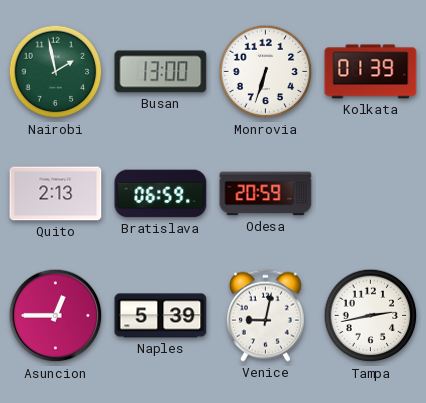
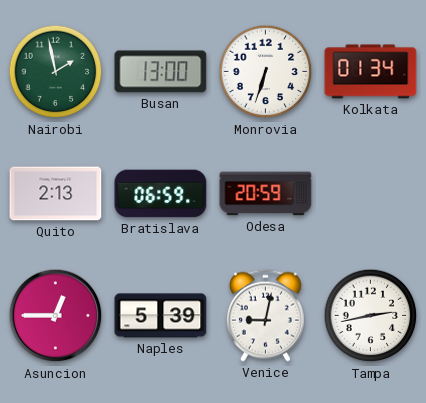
Kolkata: 01:39 -> 01:34
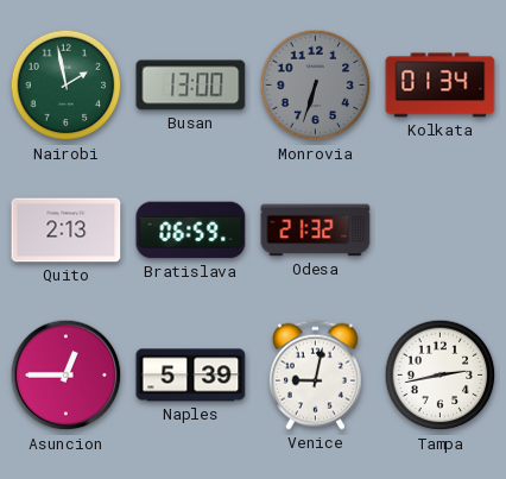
Monrovia dial: white -> grey
Odesa: 20:59 -> 21:32
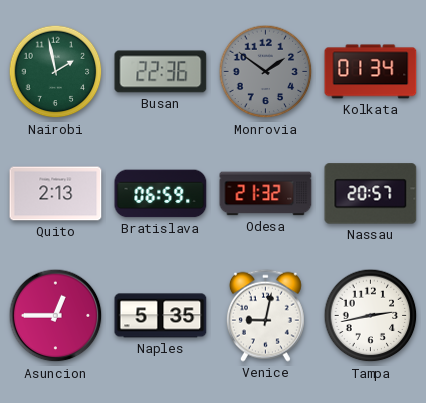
Busan: 13:00 -> 22:36
Monrovia: 6:33 -> 1:51
Nassau: none -> 20:57
Naples: 5:39 -> 5:35
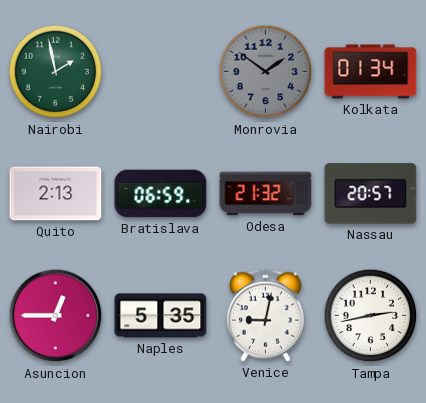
Busan: 22:36 -> none
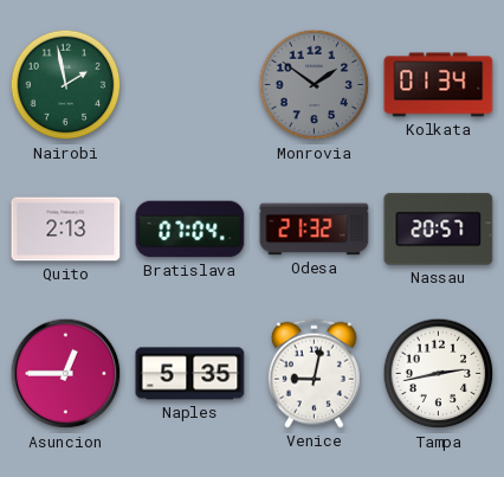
Bratislava: 06:59 -> 07:04
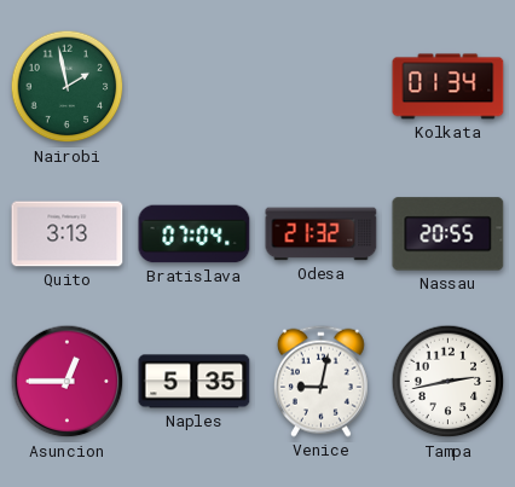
Monrovia: 1:51 -> none
Quito: 2:13 -> 3:13
Nassau: 20:57 -> 20:55
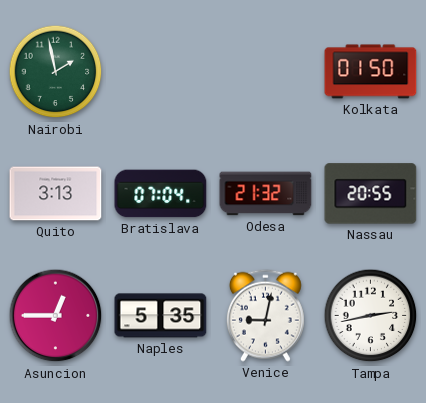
Kolkata: 01:34 -> 01:50
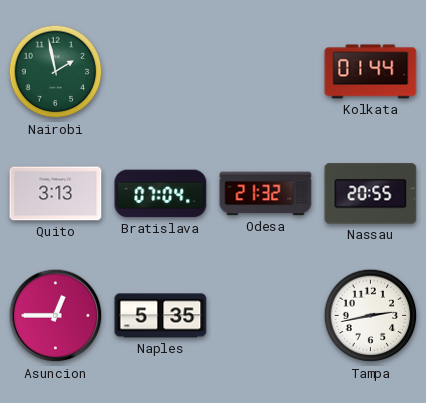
Kolkata: 01:50 -> 01:44
Venice: 9:02 -> none
